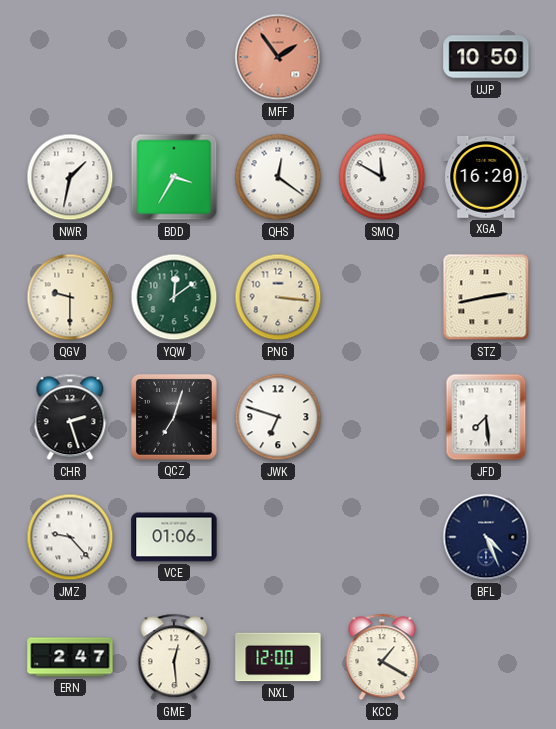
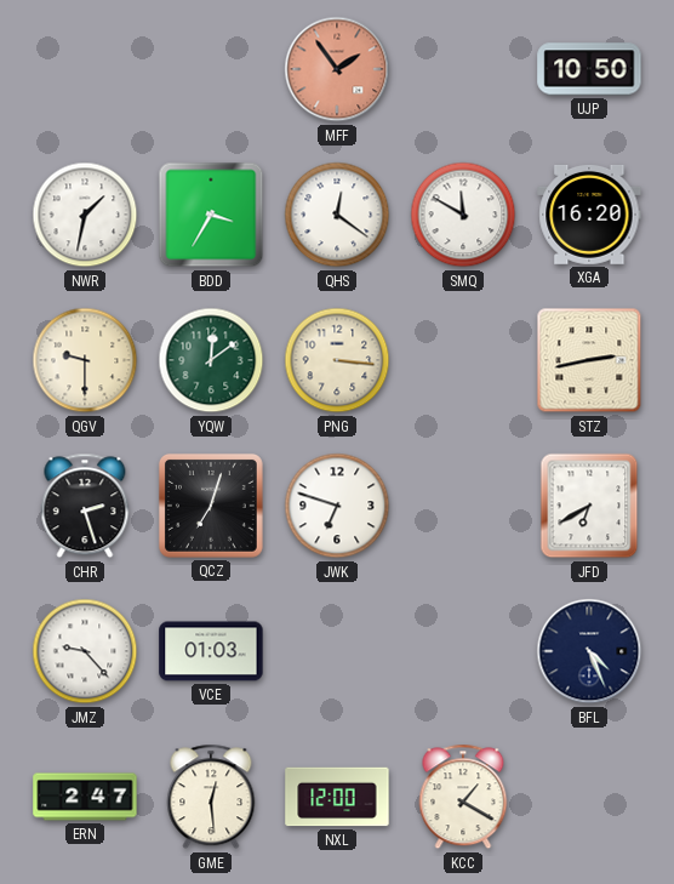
JFD: 7:29 -> 6:40
VCE: 01:06 -> 01:03
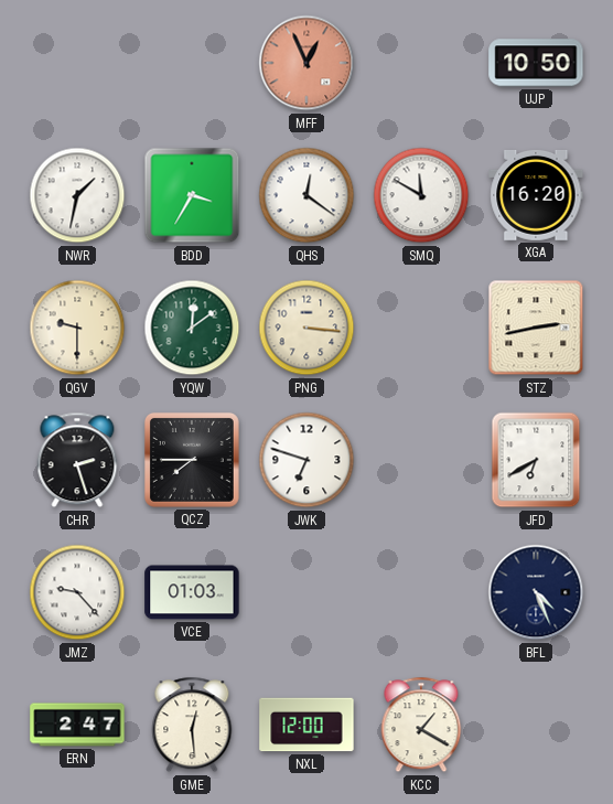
MFF: 1:54 -> 12:56
QCZ: 7:03 -> 7:45
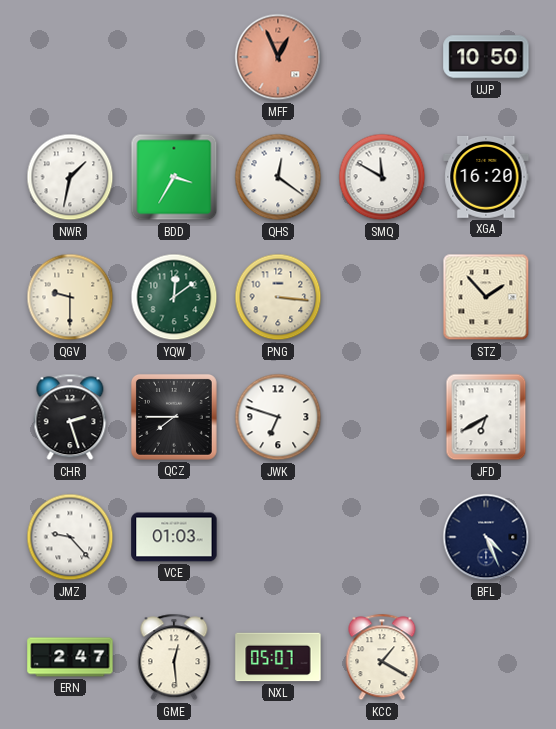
STZ: 2:43 -> 1:53
NXL: 12:00 -> 05:07
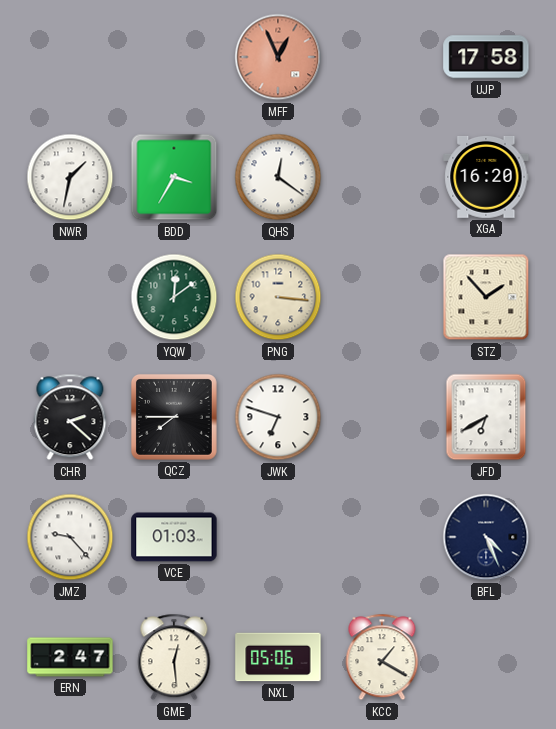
UJP: 10:50 -> 17:58
SMQ: 11:50 -> none
QGV: 9:30 -> none
CHR: 2:27 -> 2:22
NXL: 05:07 -> 05:06
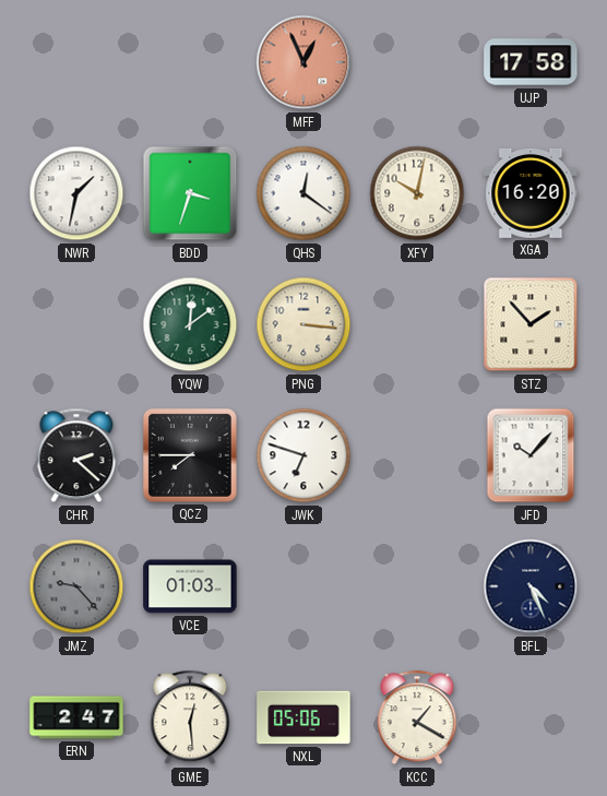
BDD: 3:35 -> 3:33
XFY: none -> 10:02
JFD: 6:40 -> 10:07
JMZ dial: white -> grey
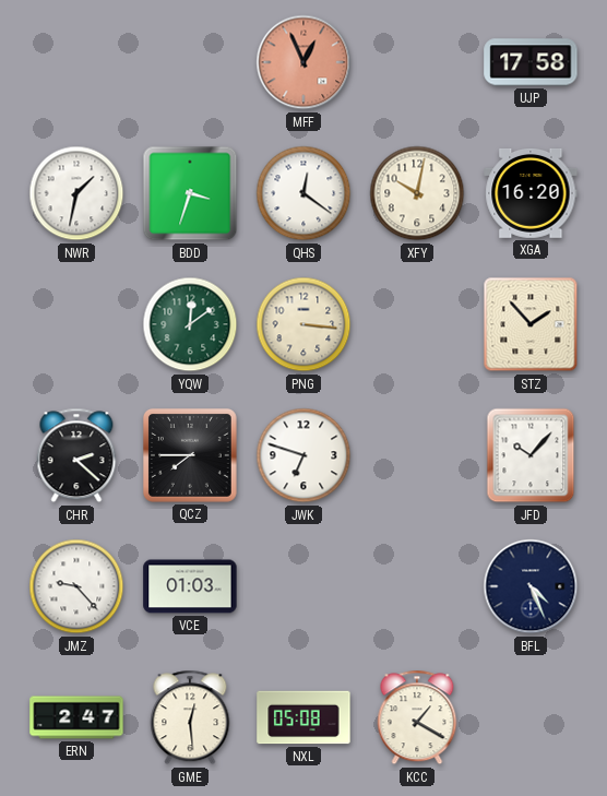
JMZ dial: grey -> white
NXL: 05:06 -> 05:08
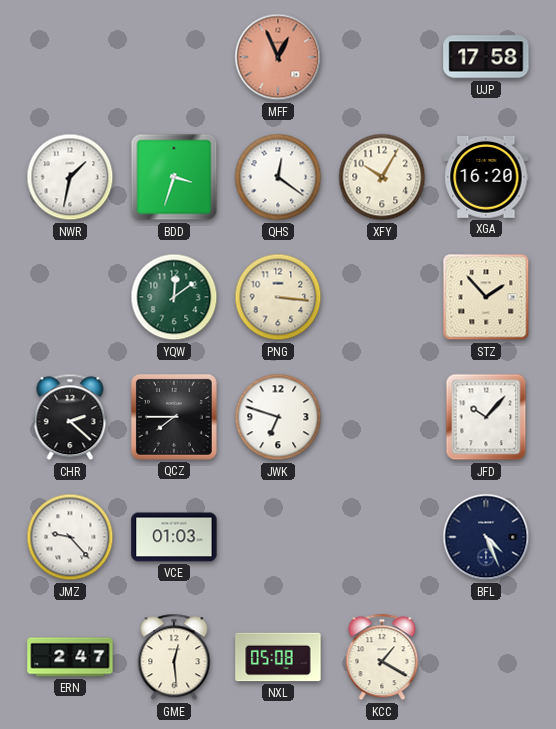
XFY: 10:02 -> 10:05
